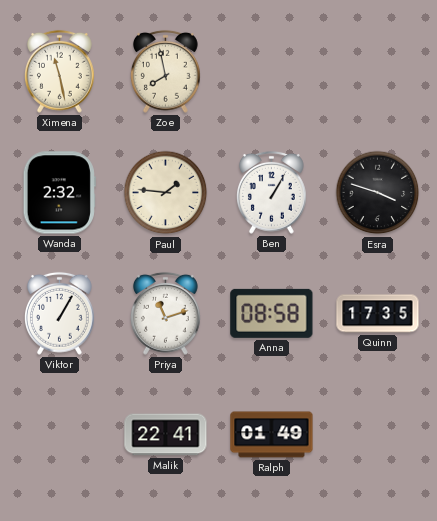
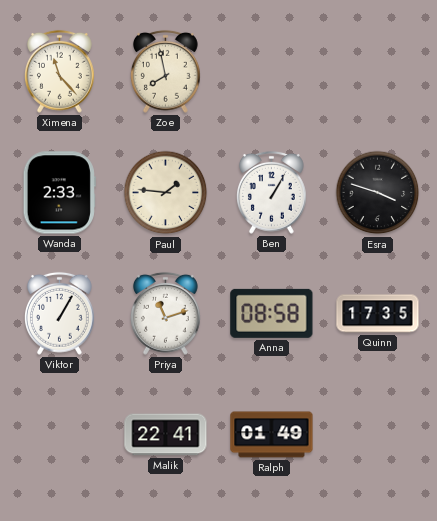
Ximena: 11:28 -> 11:23
Wanda: 2:32 -> 2:33
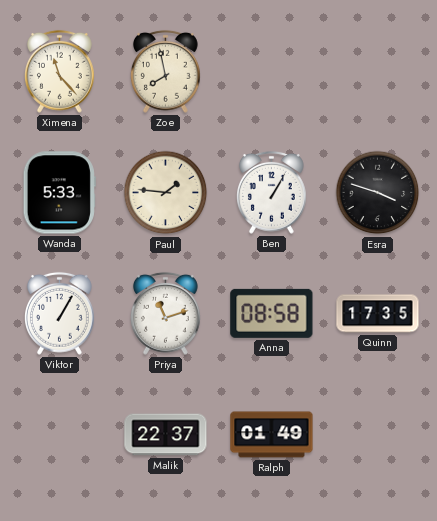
Wanda: 2:33 -> 5:33
Malik: 22:41 -> 22:37
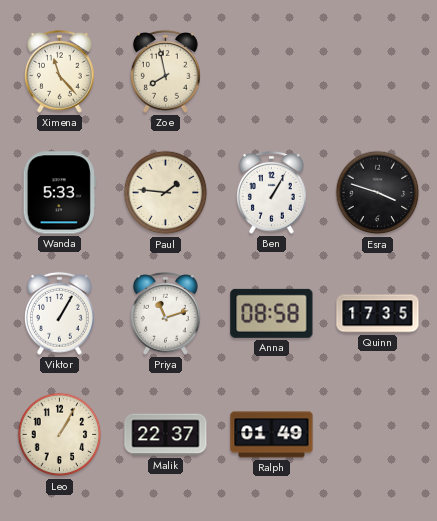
Leo: none -> 1:05
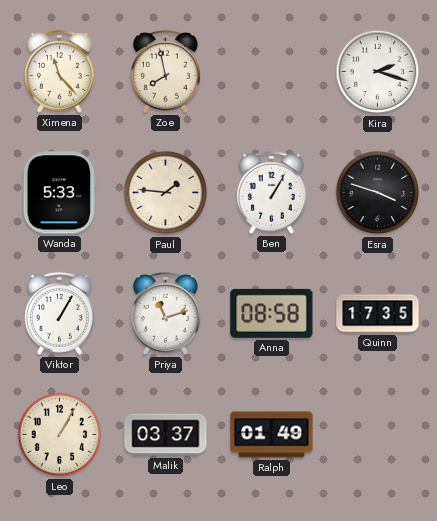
Kira: none -> 2:18
Malik: 22:37 -> 03:37
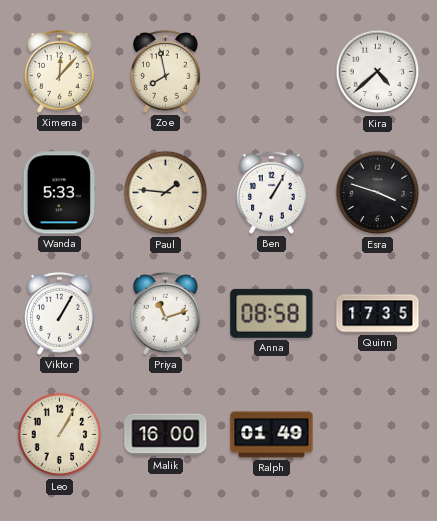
Ximena: 11:23 -> 12:07
Kira: 2:18 -> 4:38
Malik: 03:37 -> 16:00
